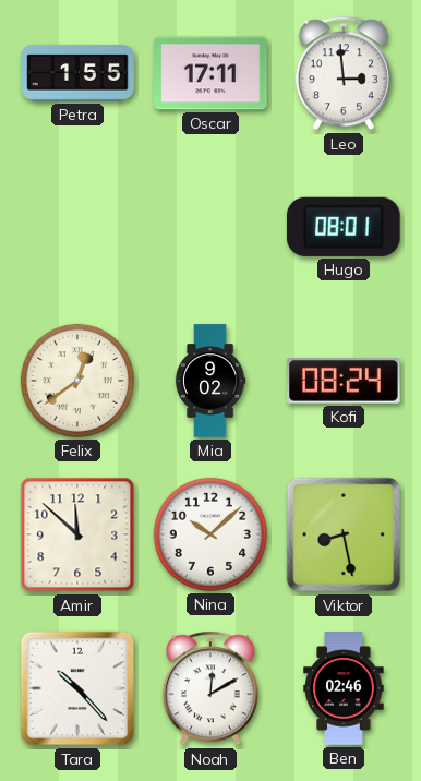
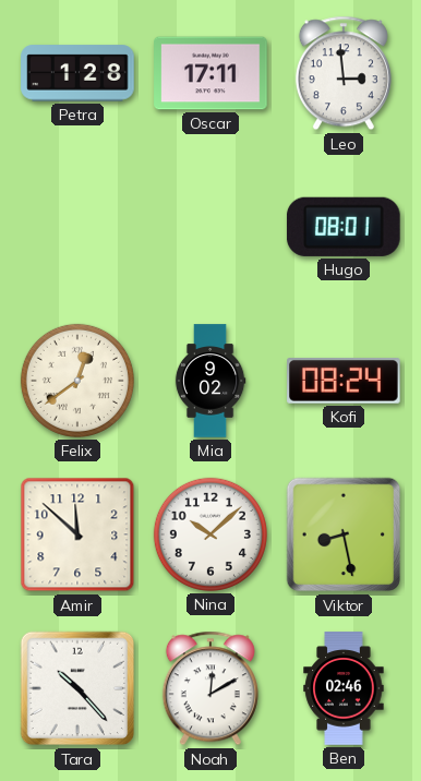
Petra: 1:55 -> 1:28
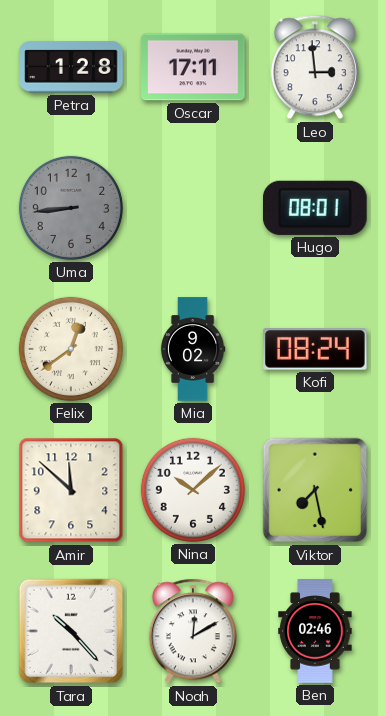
Uma: none -> 8:44
Viktor: 8:28 -> 7:28
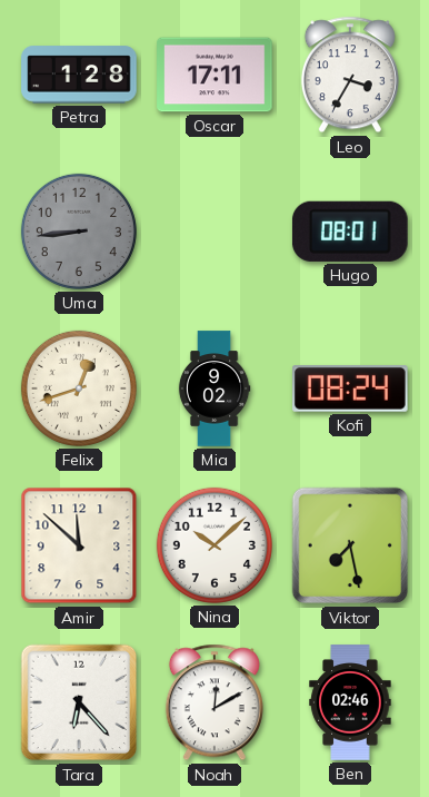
Leo: 2:59 -> 3:35
Felix: 12:39 -> 12:42
Tara: 10:23 -> 6:23
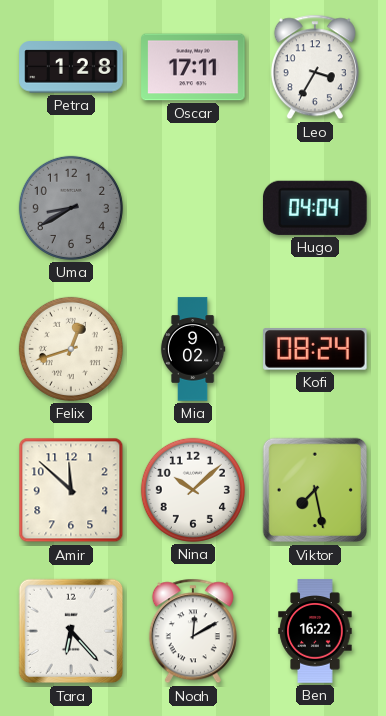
Uma: 8:44 -> 8:40
Hugo: 08:01 -> 04:04
Ben: 02:46 -> 16:22
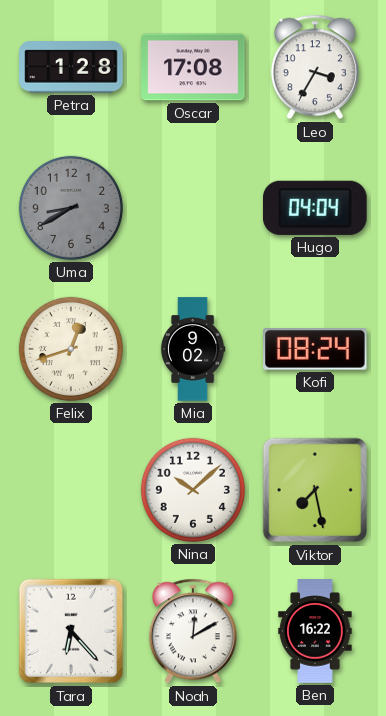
Oscar: 17:11 -> 17:08
Amir: 11:52 -> none
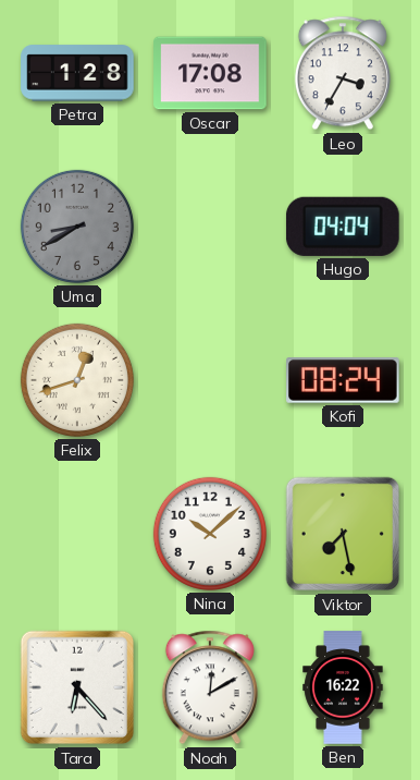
Mia: 9:02 -> none
